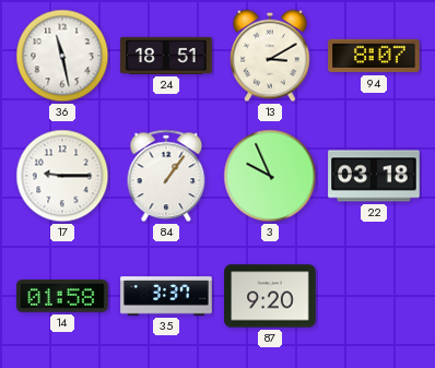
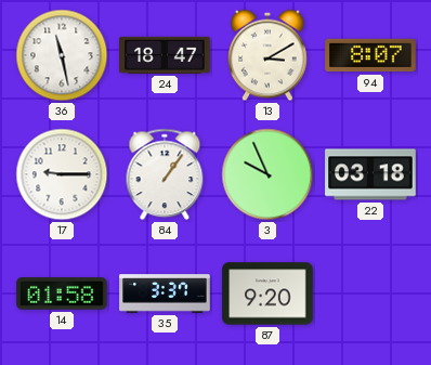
24: 18:51 -> 18:47
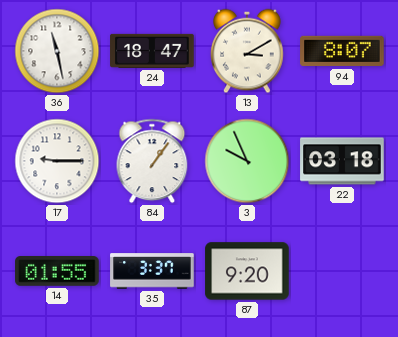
14: 01:58 -> 01:55
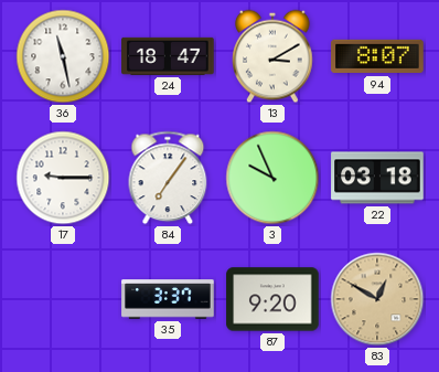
84: 1:06 -> 7:06
14: 01:55 -> none
83: none -> 12:50
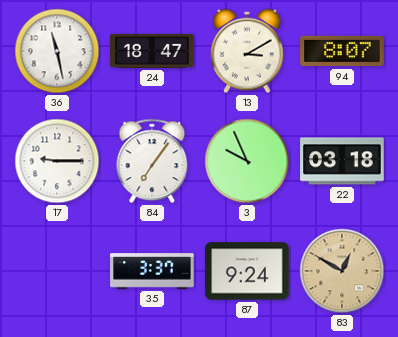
87: 9:20 -> 9:24
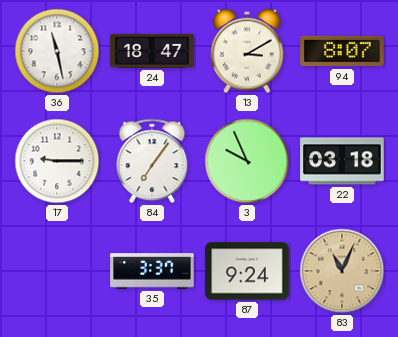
83: 12:50 -> 11:04
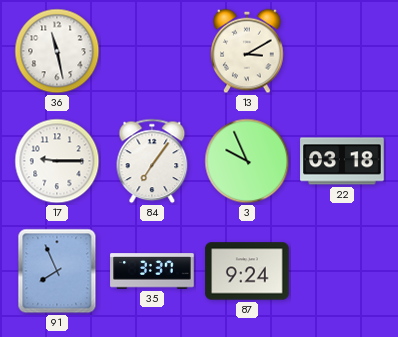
24: 18:47 -> none
94: 8:07 -> none
91: none -> 7:56
83: 11:04 -> none
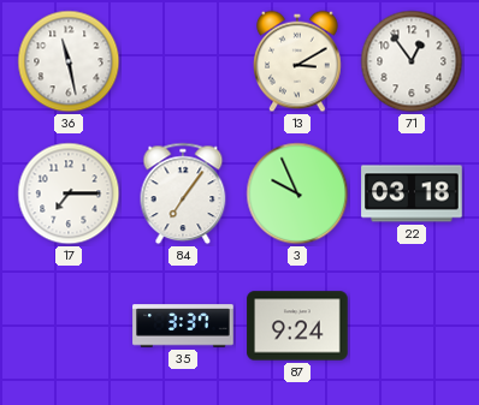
71: none -> 12:54
17: 9:15 -> 7:15
91: 7:56 -> none
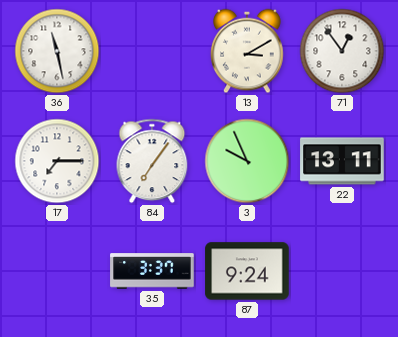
22: 03:18 -> 13:11
